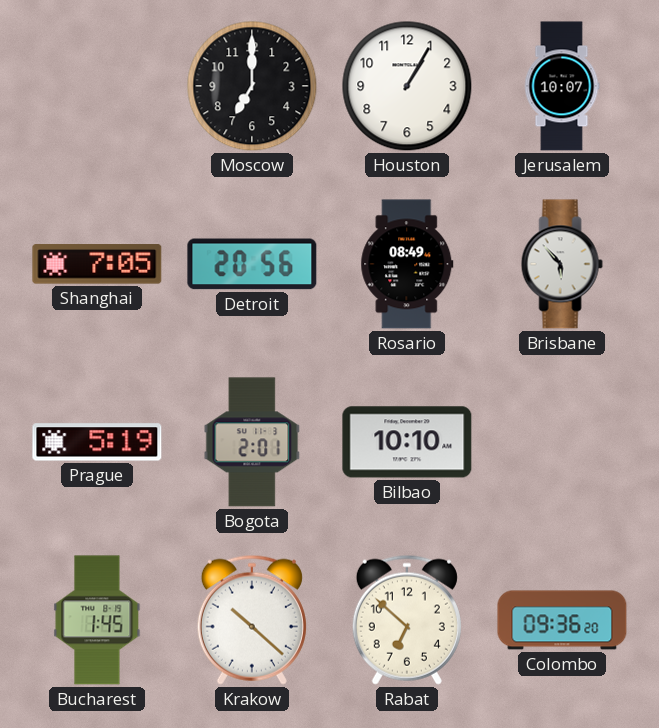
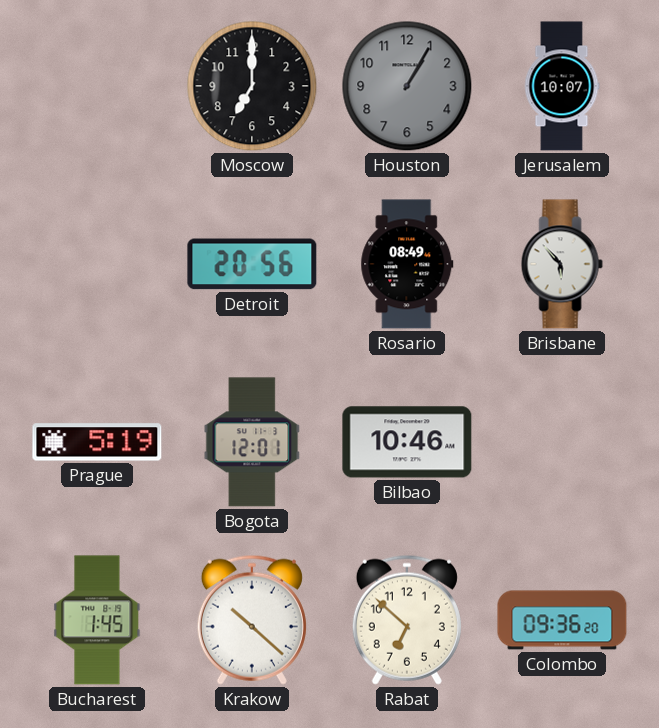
Houston dial: white -> grey
Shanghai: 7:05 -> none
Bogota: 2:01 -> 12:01
Bilbao: 10:10 -> 10:46
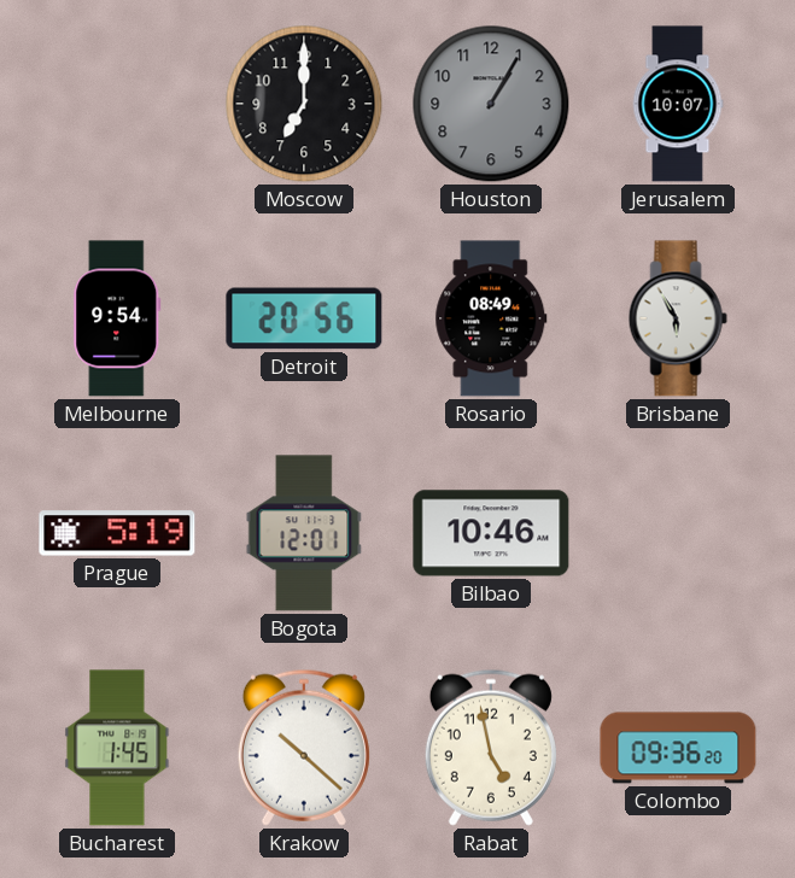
Melbourne: none -> 9:54
Brisbane: 5:53 -> 5:55
Rabat: 6:52 -> 4:58
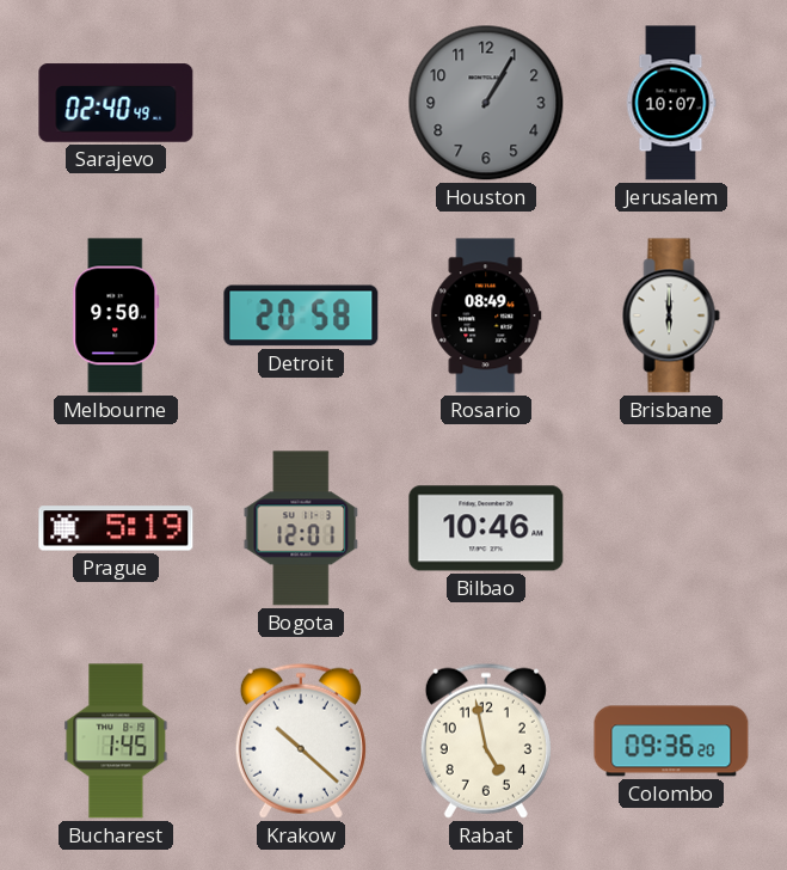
Sarajevo: none -> 02:40
Moscow: 7:00 -> none
Melbourne: 9:54 -> 9:50
Detroit: 20:56 -> 20:58
Brisbane: 5:55 -> 6:00
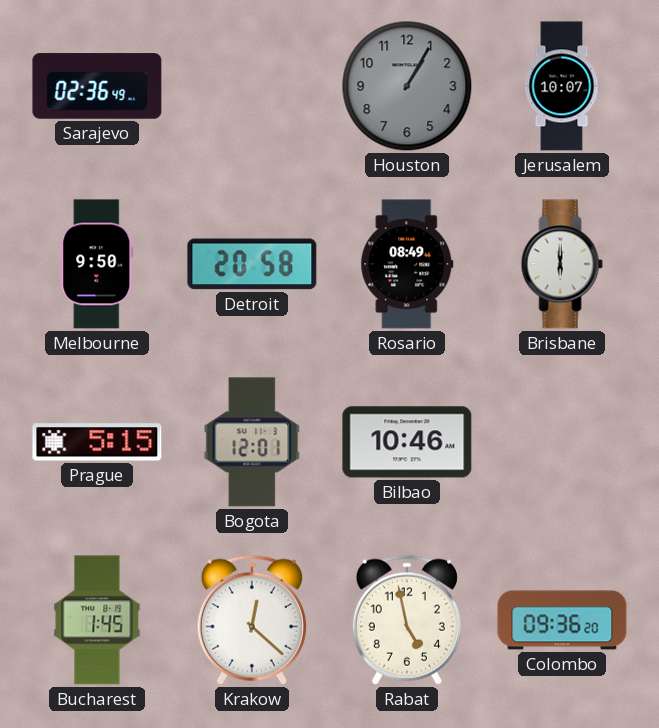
Sarajevo: 02:40 -> 02:36
Prague: 5:19 -> 5:15
Krakow: 10:22 -> 12:22
